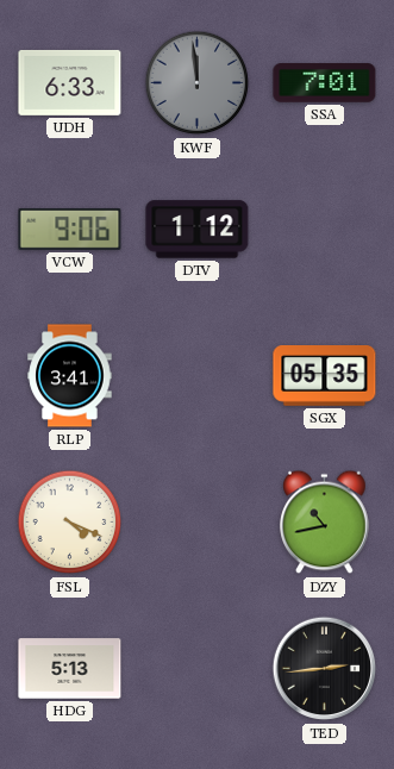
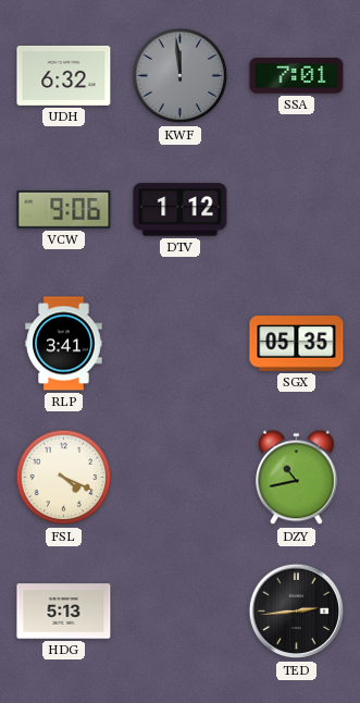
UDH: 6:33 -> 6:32
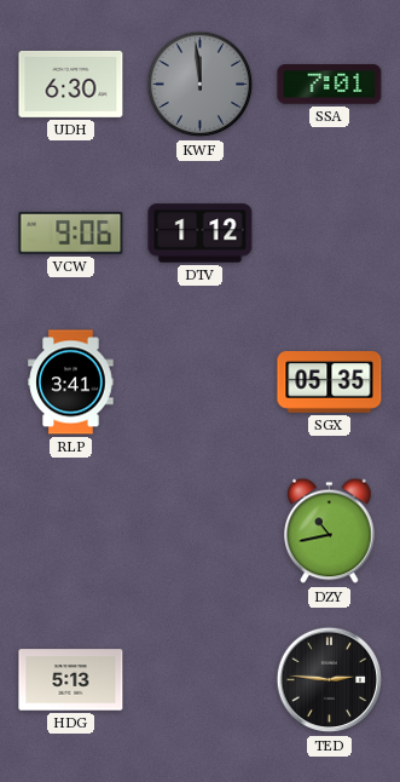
UDH: 6:32 -> 6:30
FSL: 4:19 -> none
TED: 2:44 -> 2:46
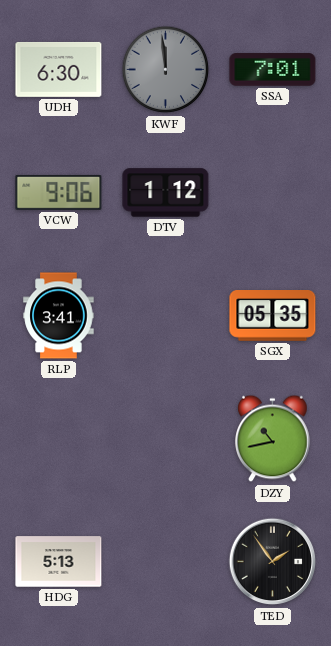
TED: 2:46 -> 1:54
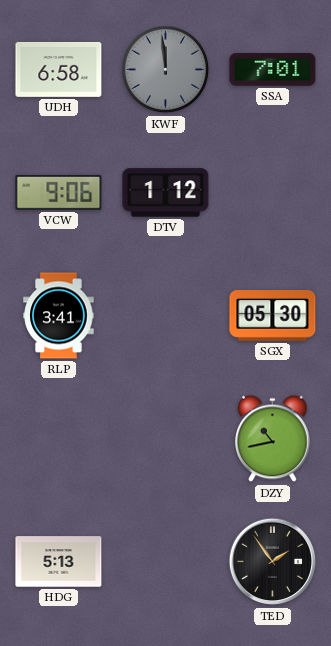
UDH: 6:30 -> 6:58
SGX: 05:35 -> 05:30
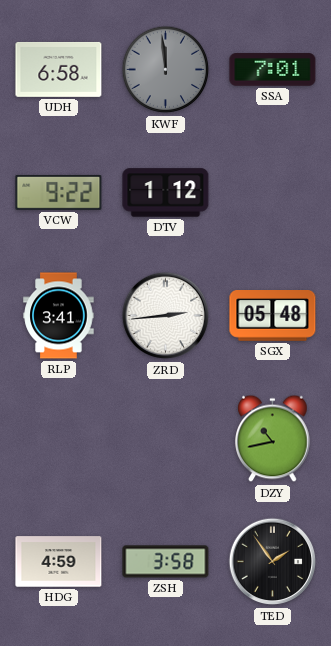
VCW: 9:06 -> 9:22
ZRD: none -> 2:44
SGX: 05:30 -> 05:48
HDG: 5:13 -> 4:59
ZSH: none -> 3:58
